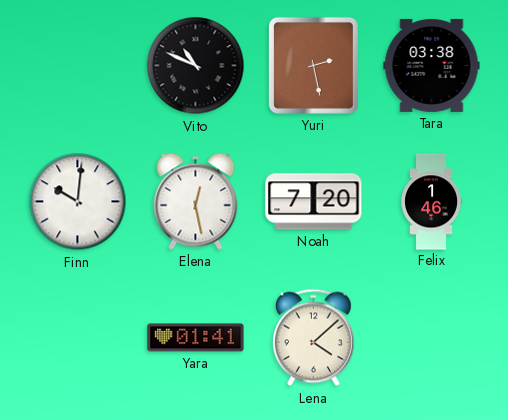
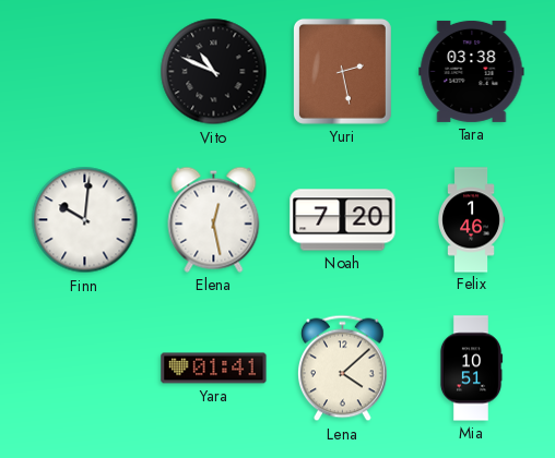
Mia: none -> 10:51
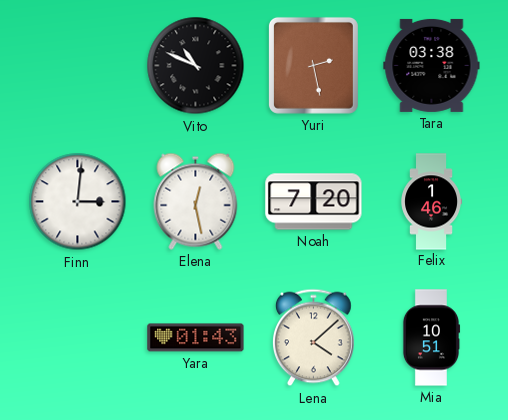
Finn: 10:01 -> 3:01
Yara: 01:41 -> 01:43
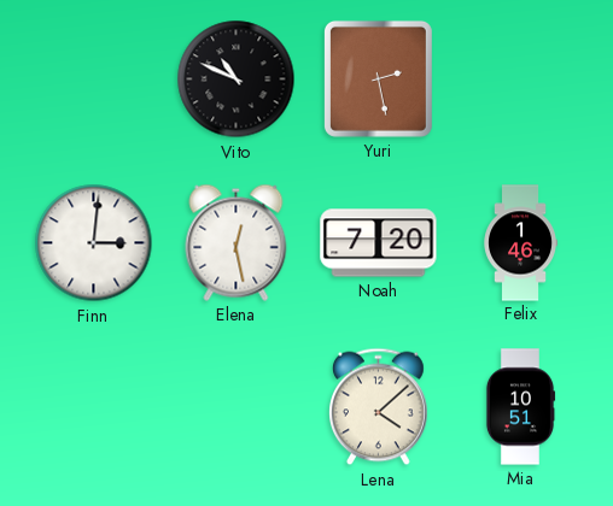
Tara: 03:38 -> none
Yara: 01:43 -> none
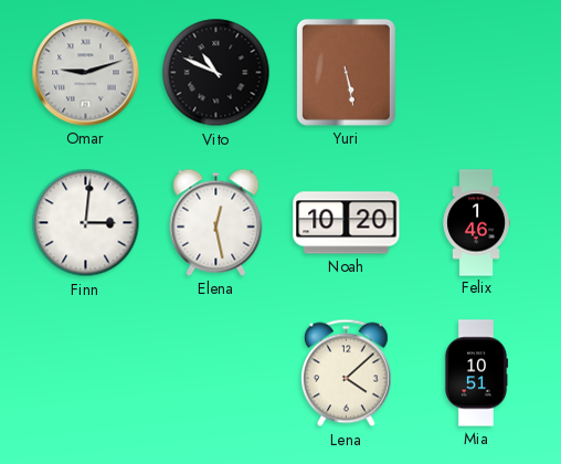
Omar: none -> 9:12
Yuri: 2:28 -> 5:28
Noah: 7:20 -> 10:20
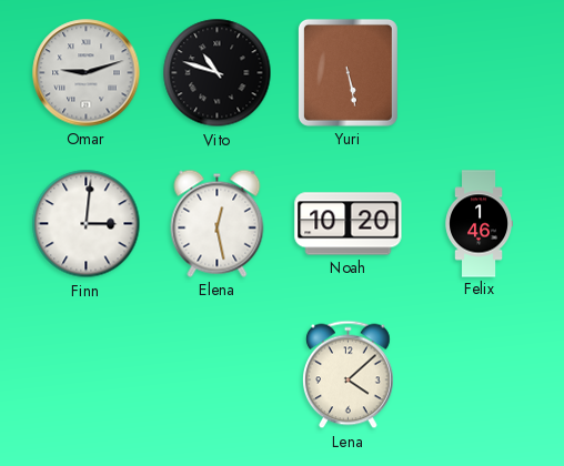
Vito: 10:49 -> 10:48
Mia: 10:51 -> none
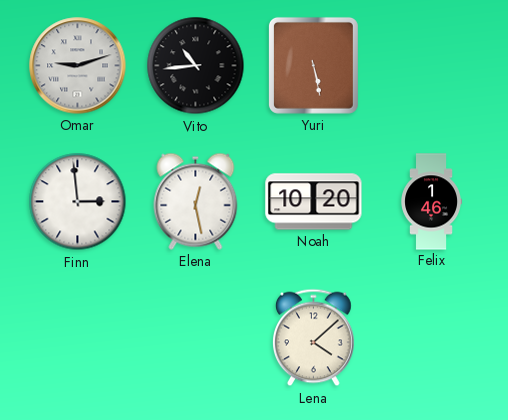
Vito: 10:48 -> 10:44
Finn: 3:01 -> 2:59
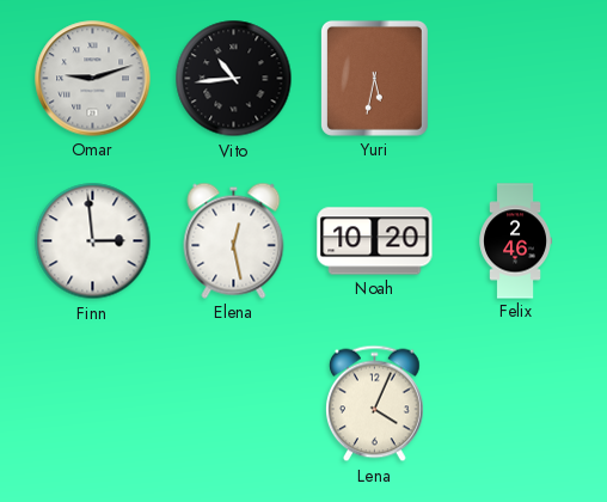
Yuri: 5:28 -> 5:32
Felix: 1:46 -> 2:46
Lena: 4:08 -> 4:04
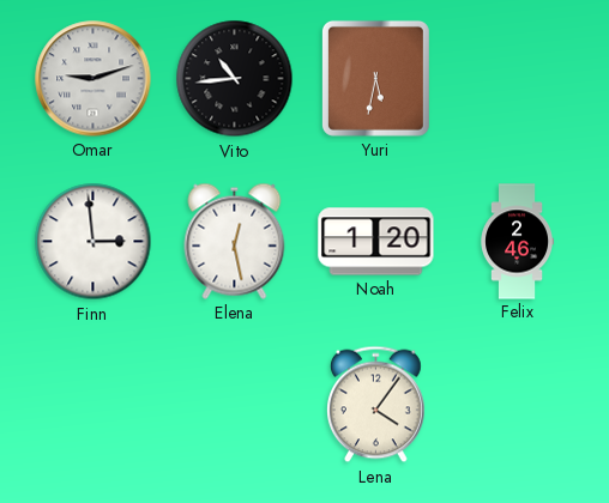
Noah: 10:20 -> 1:20
Lena: 4:04 -> 4:06
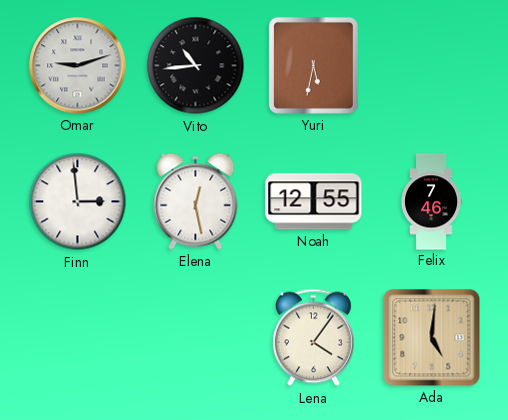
Noah: 1:20 -> 12:55
Felix: 2:46 -> 7:46
Ada: none -> 5:01
